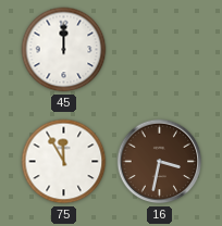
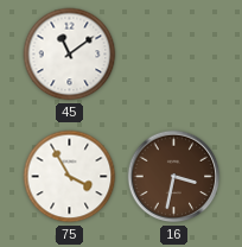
45: 12:00 -> 11:09
75: 11:55 -> 3:55
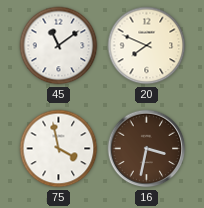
20: none -> 7:49
75: 3:55 -> 3:58
